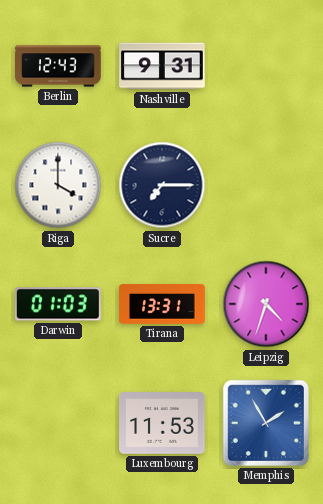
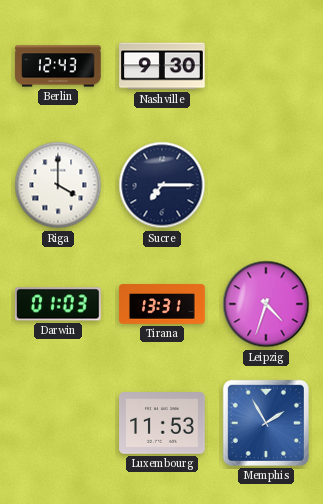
Nashville: 9:31 -> 9:30
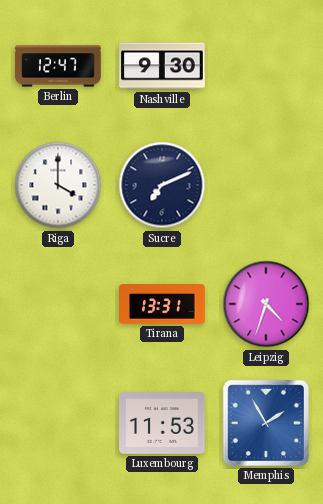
Berlin: 12:43 -> 12:47
Sucre: 7:15 -> 7:11
Darwin: 01:03 -> none
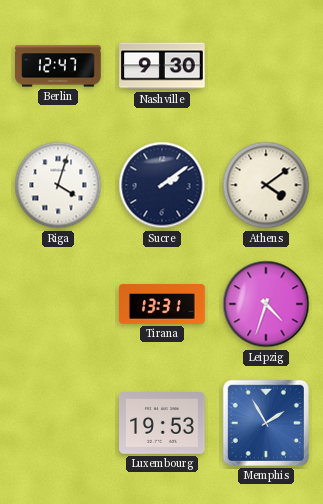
Riga: 4:00 -> 4:03
Sucre: 7:11 -> 2:09
Athens: none -> 4:09
Luxembourg: 11:53 -> 19:53
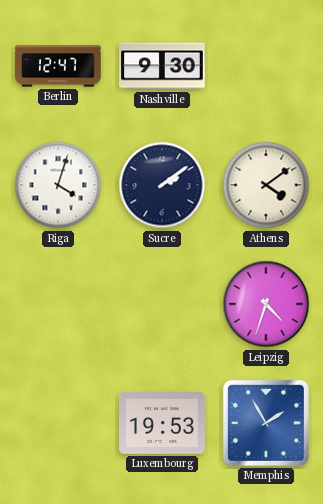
Tirana: 13:31 -> none
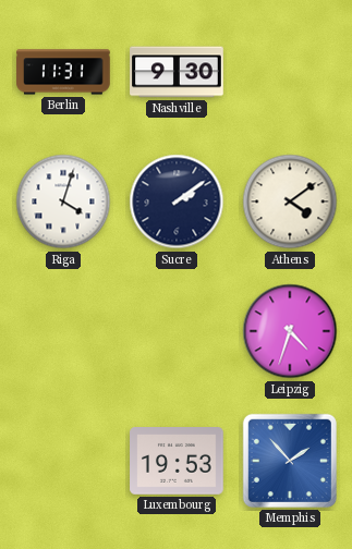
Berlin: 12:47 -> 11:31
Memphis: 1:55 -> 1:53
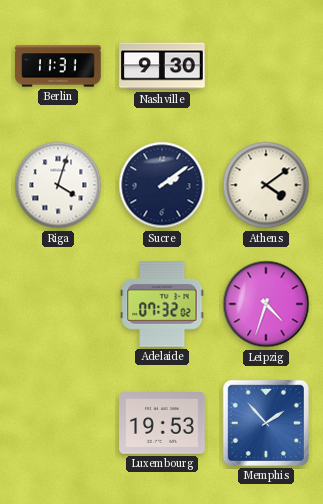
Adelaide: none -> 07:32
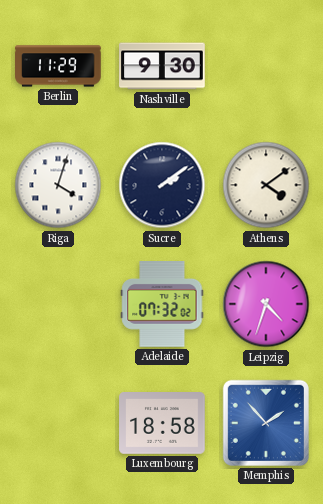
Berlin: 11:31 -> 11:29
Luxembourg: 19:53 -> 18:58
